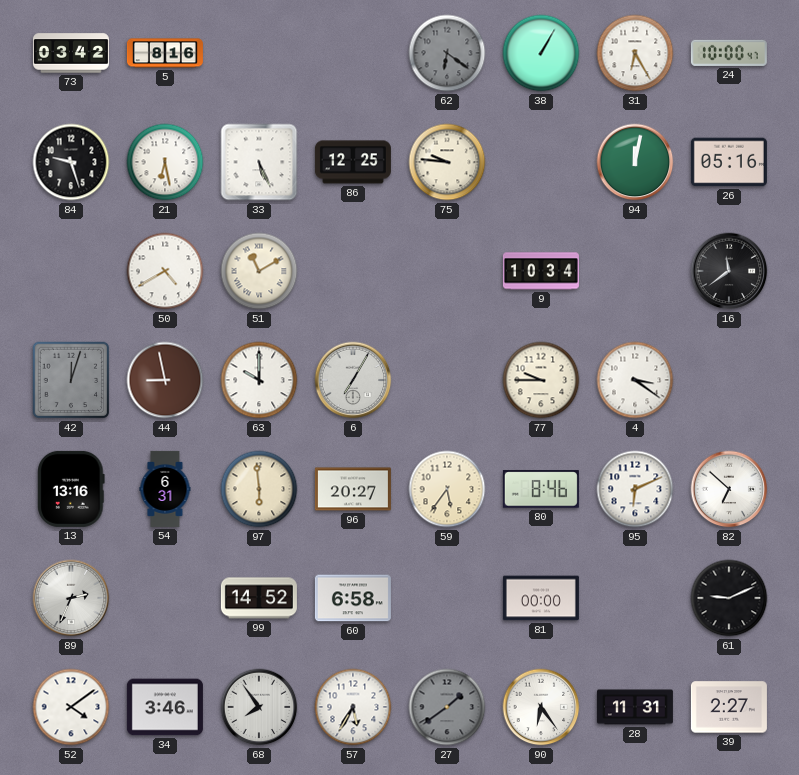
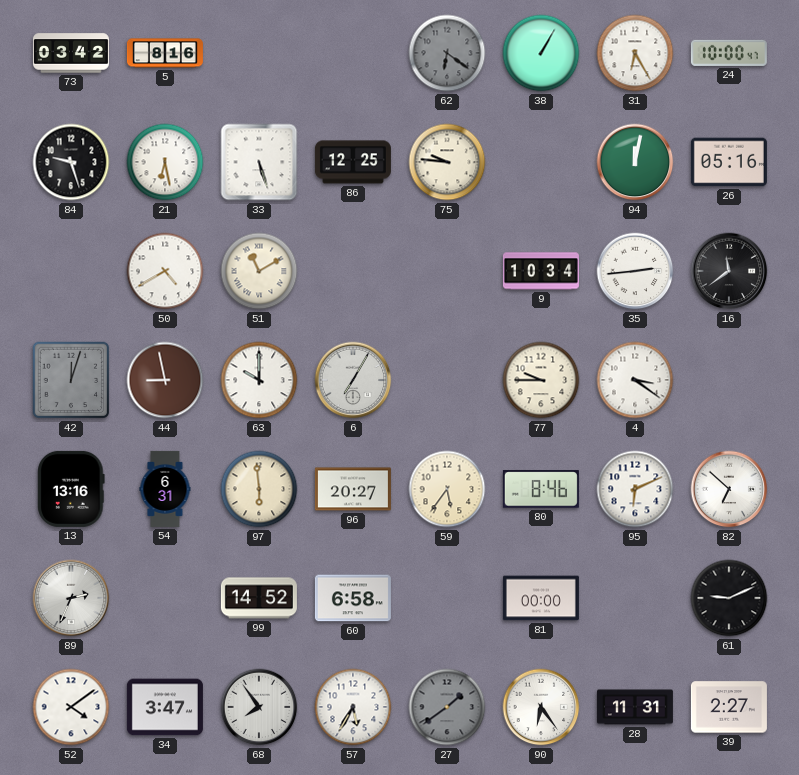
33: 5:26 -> 5:27
35: none -> 2:44
34: 3:46 -> 3:47
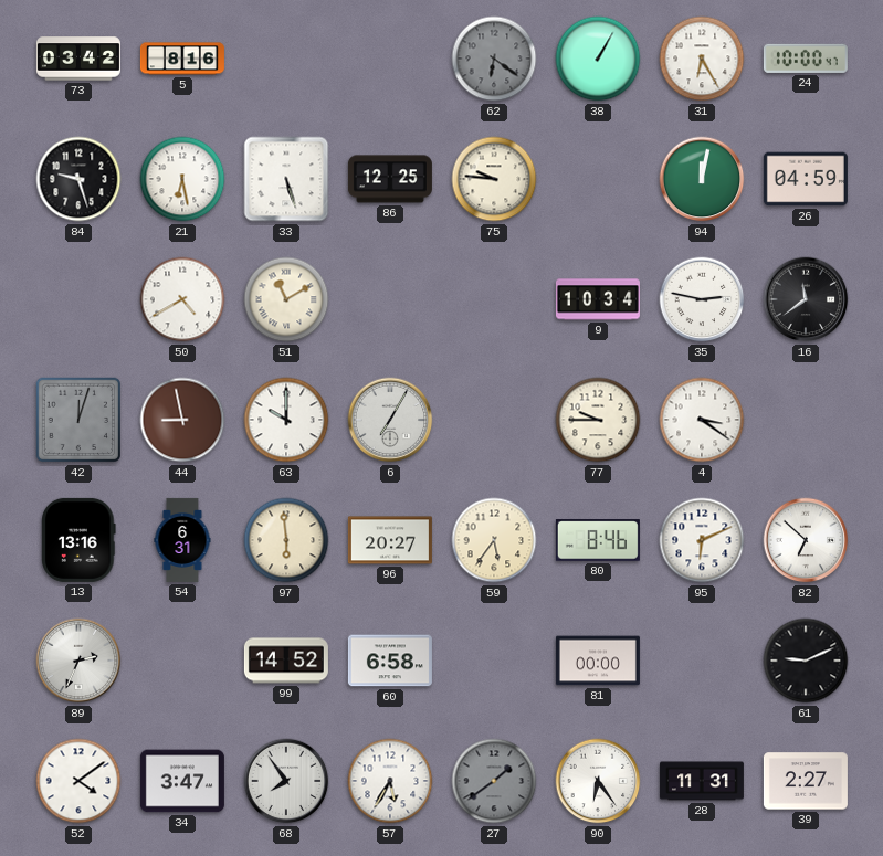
26: 05:16 -> 04:59
35: 2:44 -> 2:47
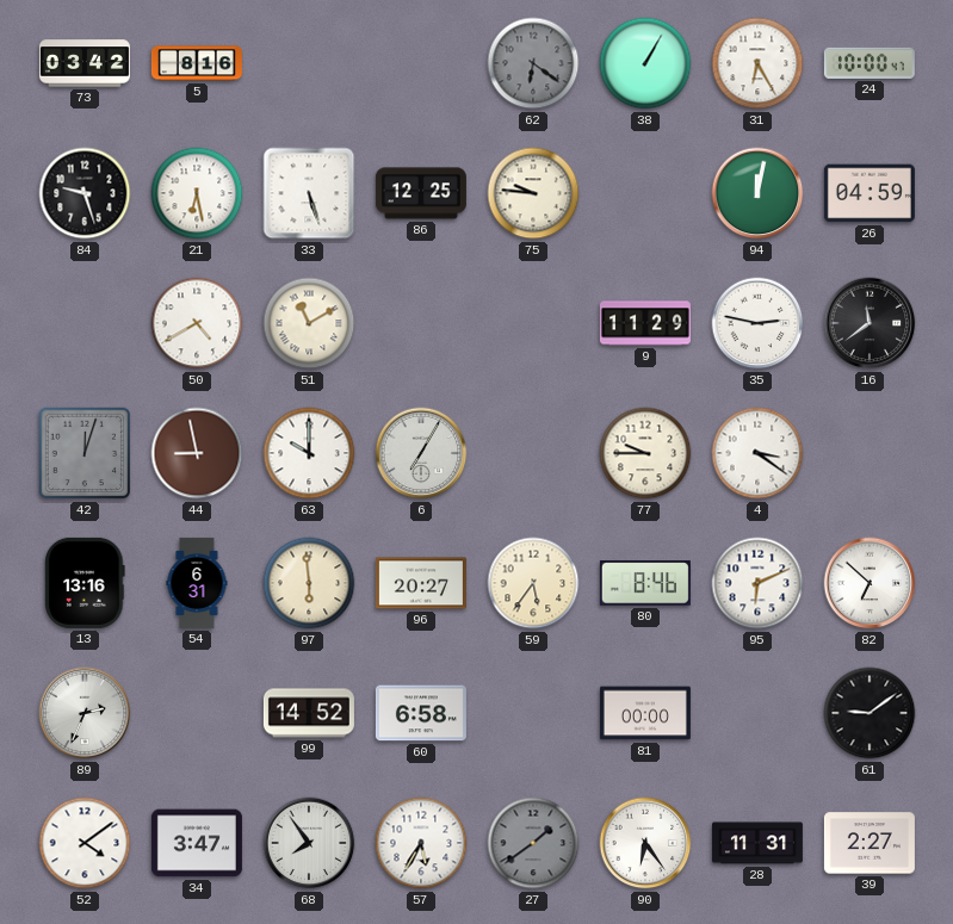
9: 10:34 -> 11:29
61: 9:11 -> 9:09
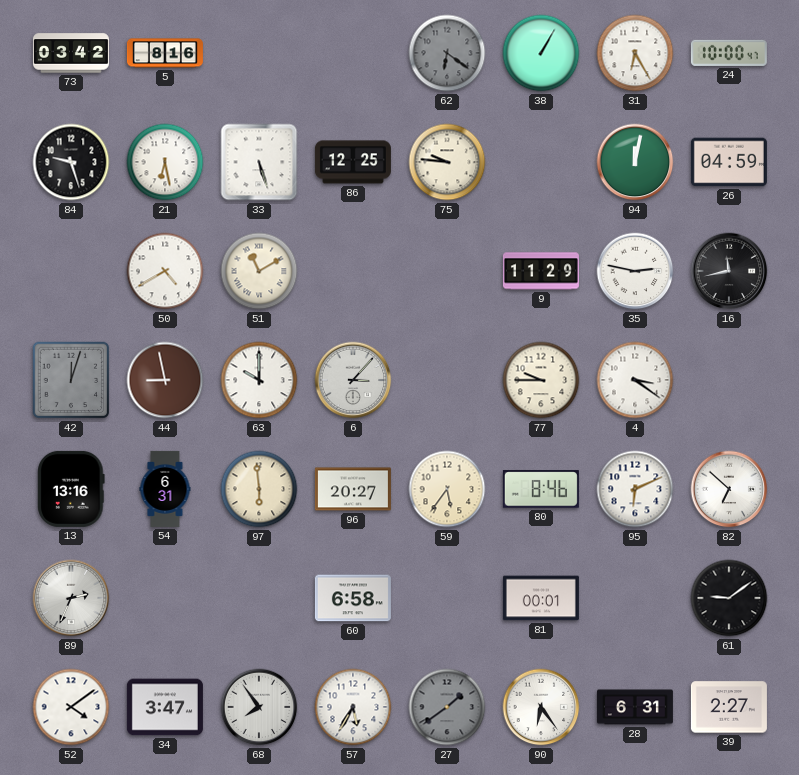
16: 11:39 -> 11:43
6: 7:05 -> 3:07
99: 14:52 -> none
81: 00:00 -> 00:01
28: 11:31 -> 6:31
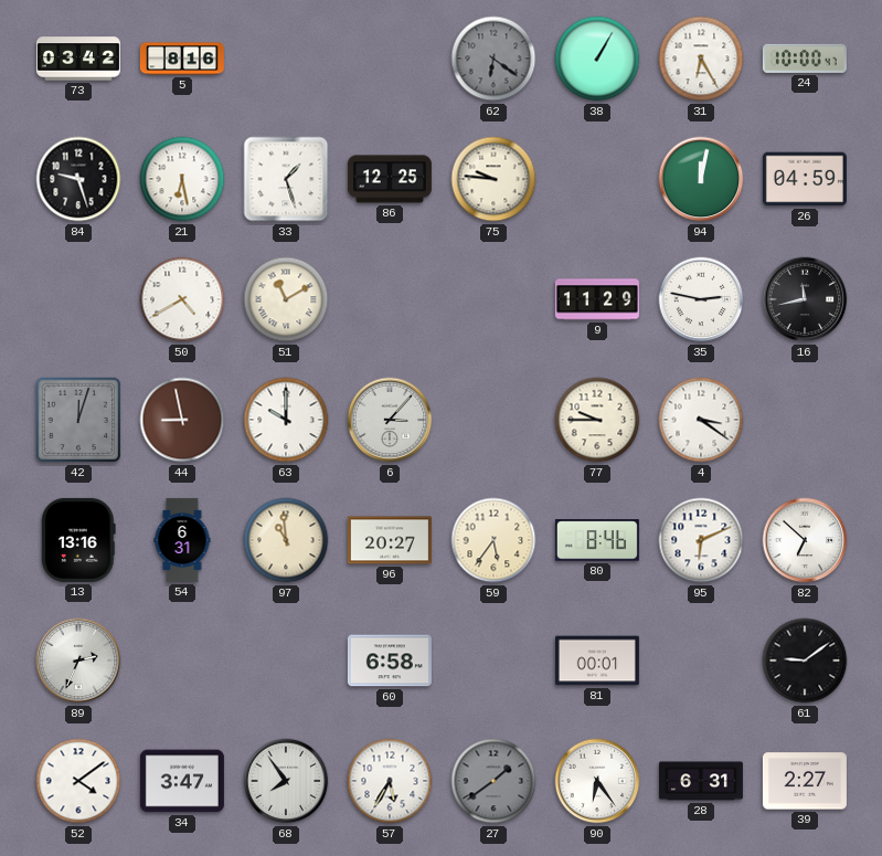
33: 5:27 -> 1:27
97: 5:59 -> 10:59
